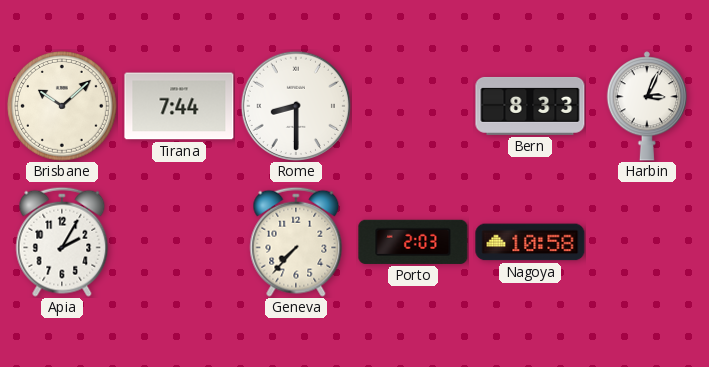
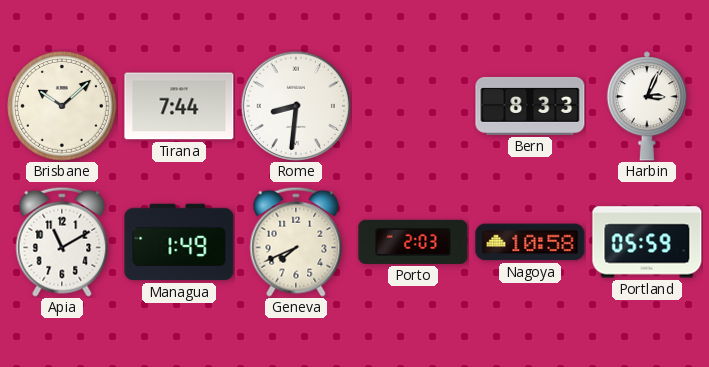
Rome: 8:30 -> 8:31
Apia: 2:05 -> 11:10
Managua: none -> 1:49
Geneva: 7:37 -> 7:41
Portland: none -> 05:59
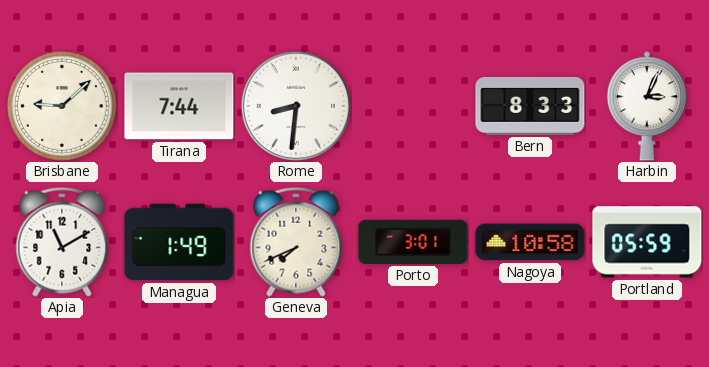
Brisbane: 10:08 -> 9:08
Porto: 2:03 -> 3:01
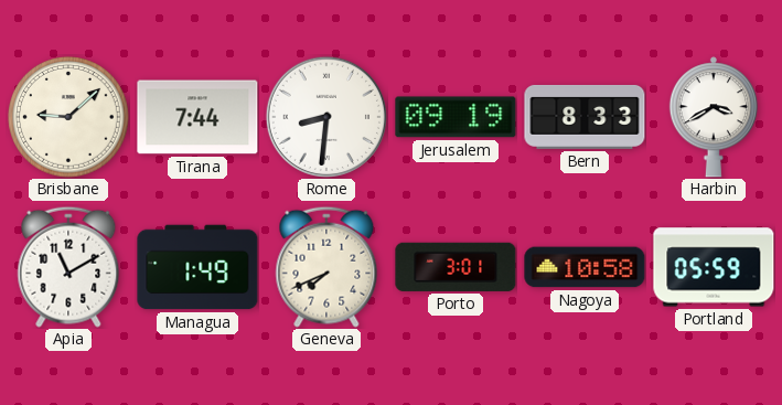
Jerusalem: none -> 09:19
Harbin: 3:04 -> 3:40
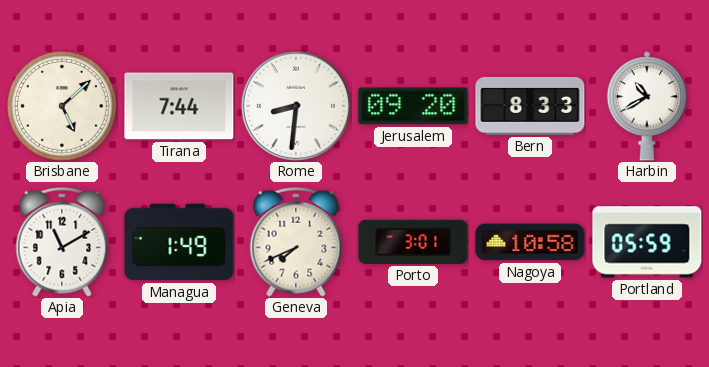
Brisbane: 9:08 -> 5:08
Jerusalem: 09:19 -> 09:20
Harbin: 3:40 -> 10:40
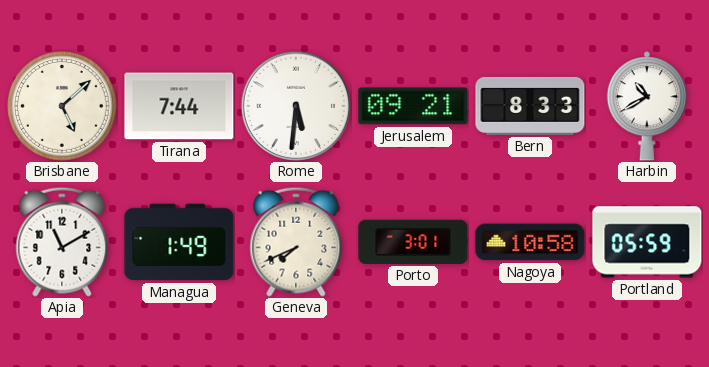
Rome: 8:31 -> 5:31
Jerusalem: 09:20 -> 09:21
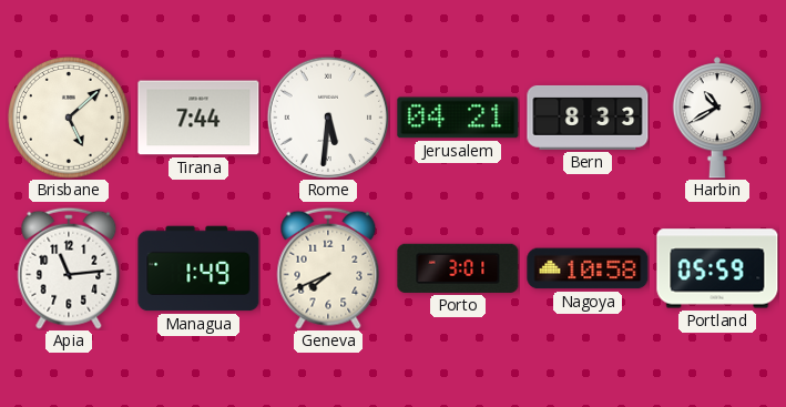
Jerusalem: 09:21 -> 04:21
Apia: 11:10 -> 11:14
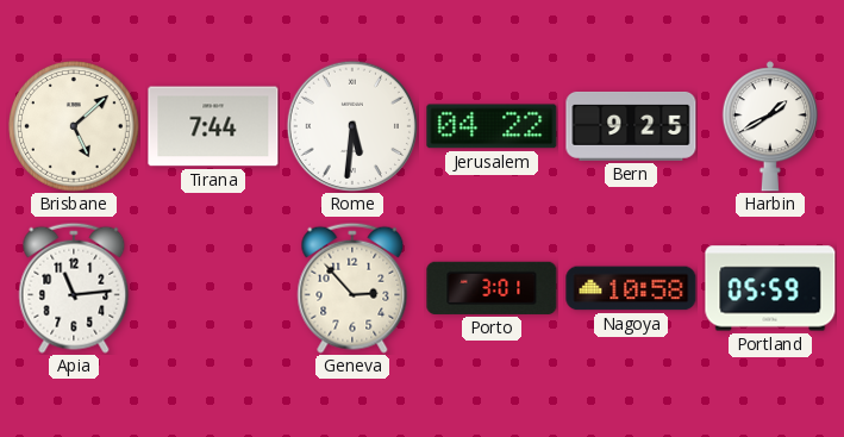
Jerusalem: 04:21 -> 04:22
Bern: 8:33 -> 9:25
Harbin: 10:40 -> 1:40
Managua: 1:49 -> none
Geneva: 7:41 -> 2:53
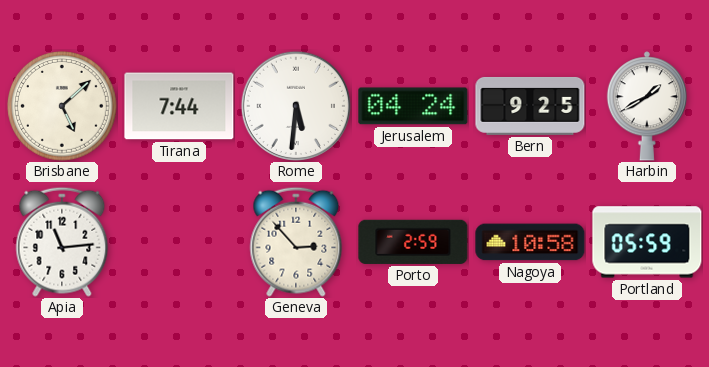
Jerusalem: 04:22 -> 04:24
Porto: 3:01 -> 2:59
